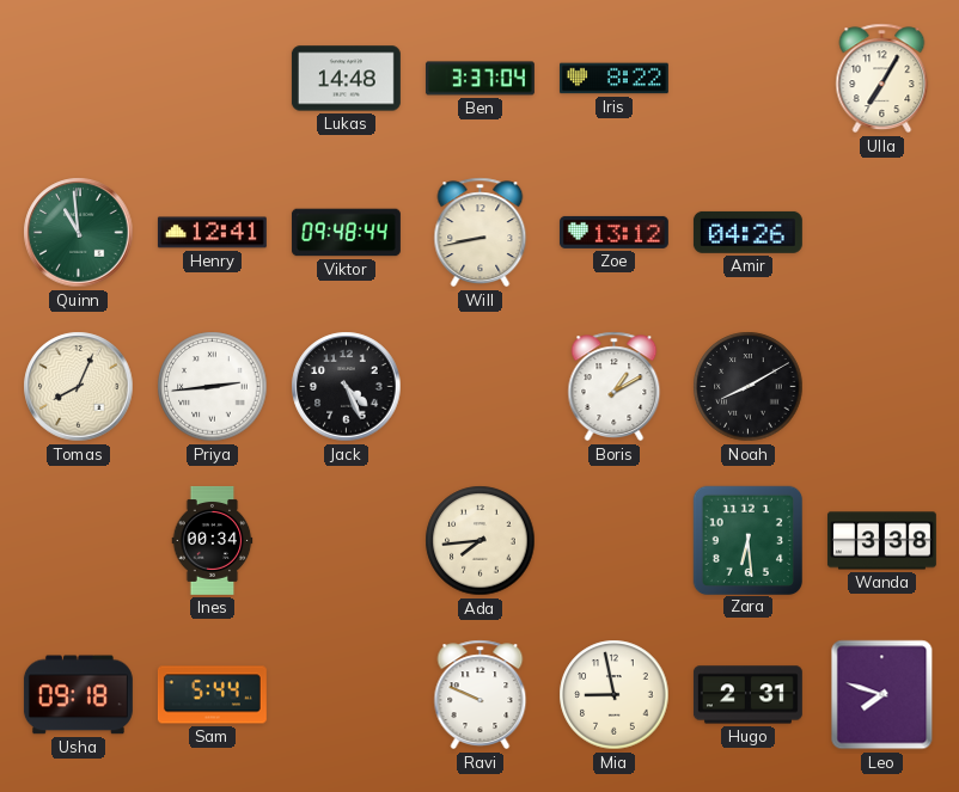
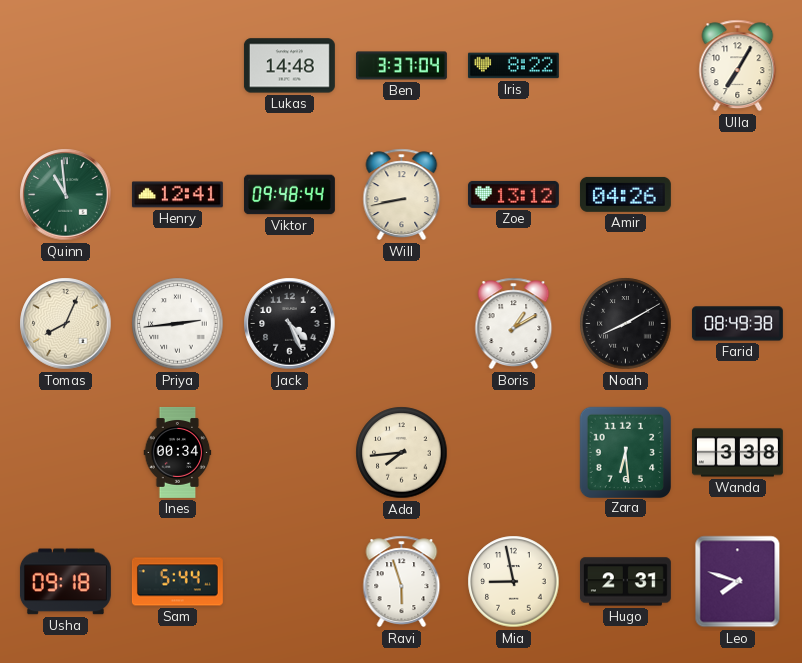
Farid: none -> 08:49
Ravi: 9:49 -> 5:57
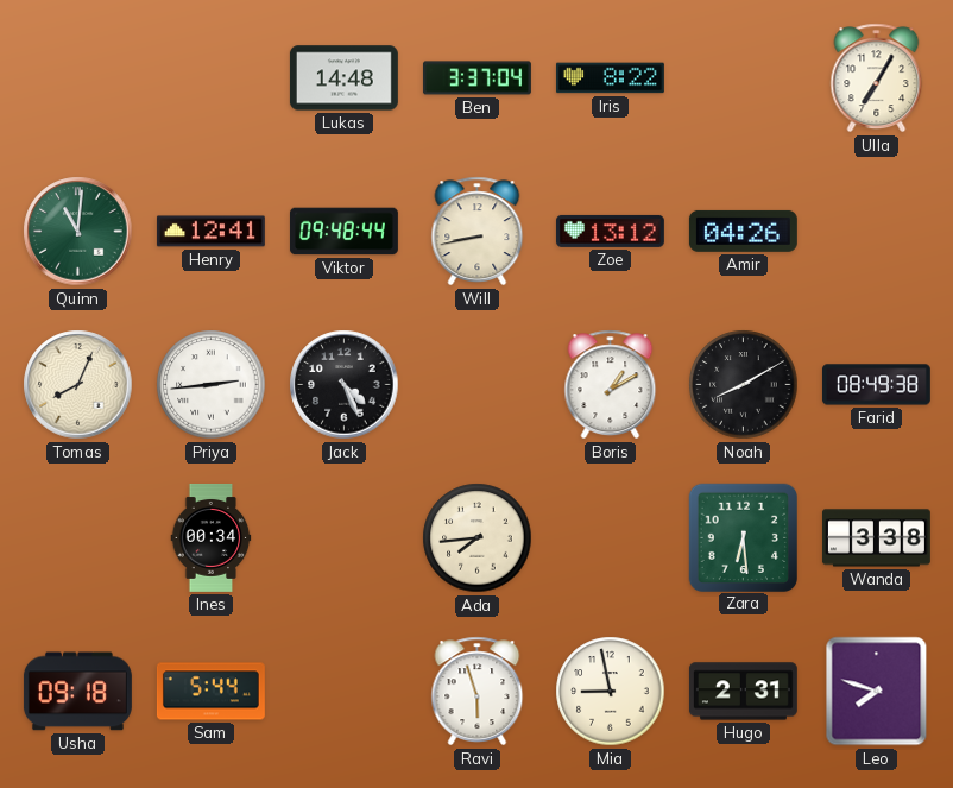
Quinn: 10:59 -> 11:01
